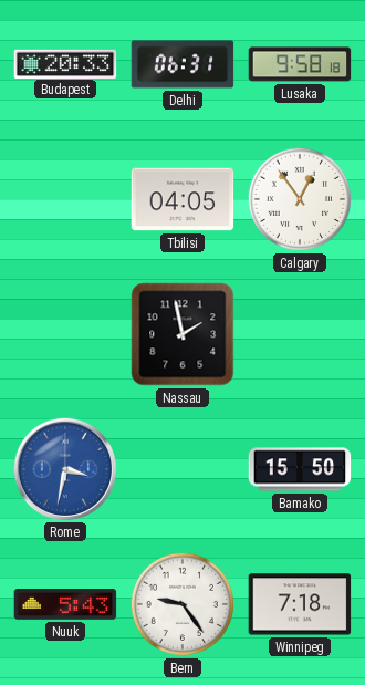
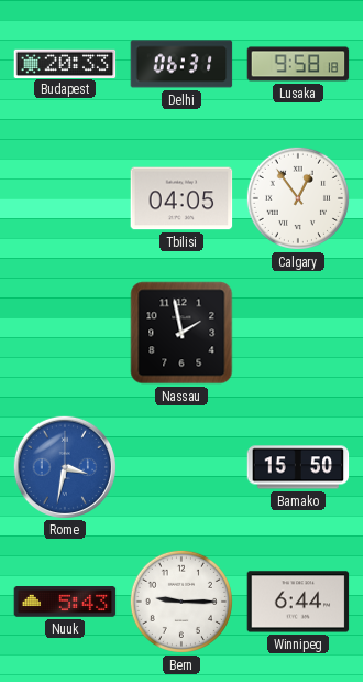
Bern: 9:24 -> 9:15
Winnipeg: 7:18 -> 6:44
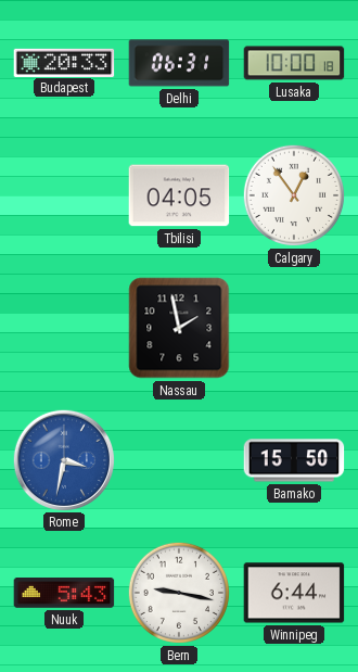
Lusaka: 9:58 -> 10:00
Bern: 9:15 -> 9:17
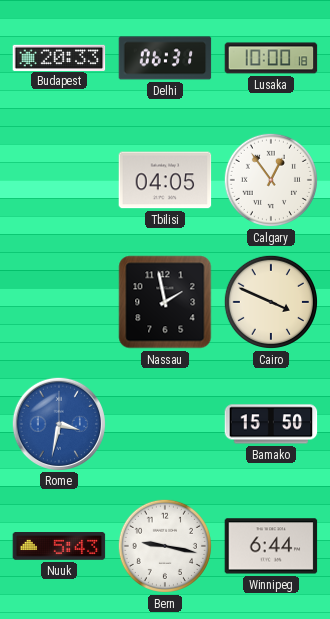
Cairo: none -> 3:49
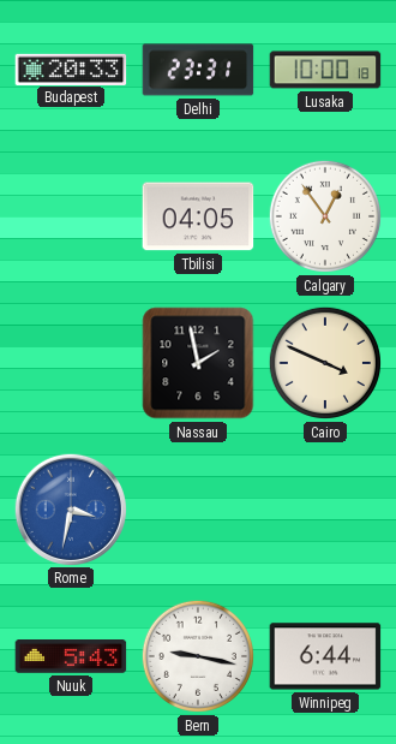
Delhi: 06:31 -> 23:31
Bamako: 15:50 -> none
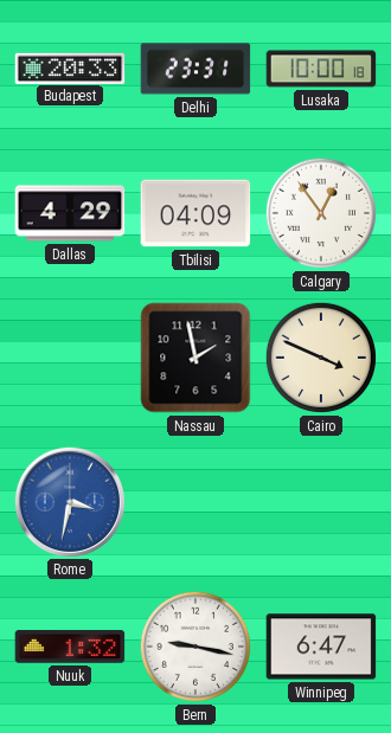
Dallas: none -> 4:29
Tbilisi: 04:05 -> 04:09
Nuuk: 5:43 -> 1:32
Winnipeg: 6:44 -> 6:47
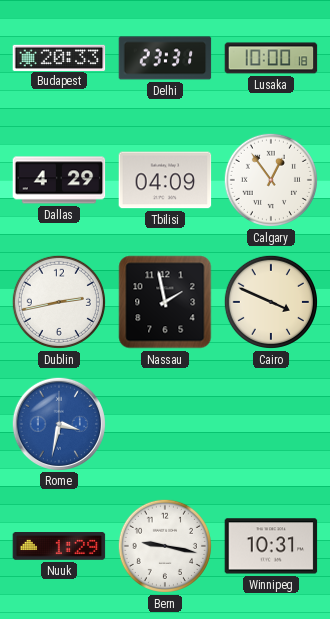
Dublin: none -> 2:43
Nuuk: 1:32 -> 1:29
Winnipeg: 6:47 -> 10:31
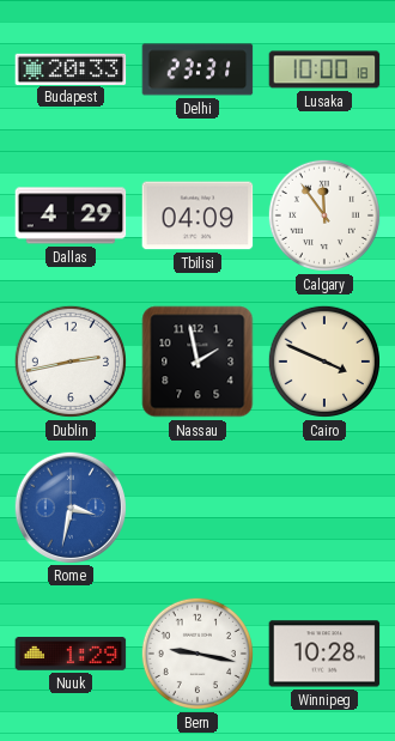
Calgary: 12:54 -> 11:54
Winnipeg: 10:31 -> 10:28
